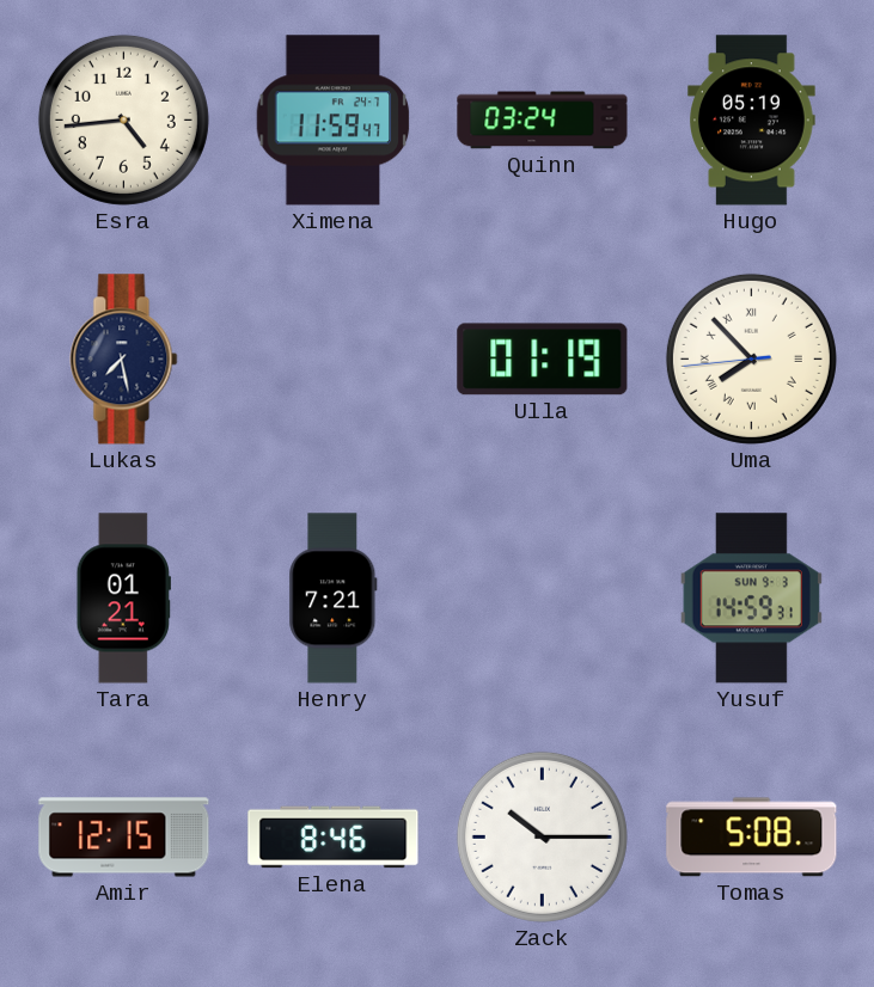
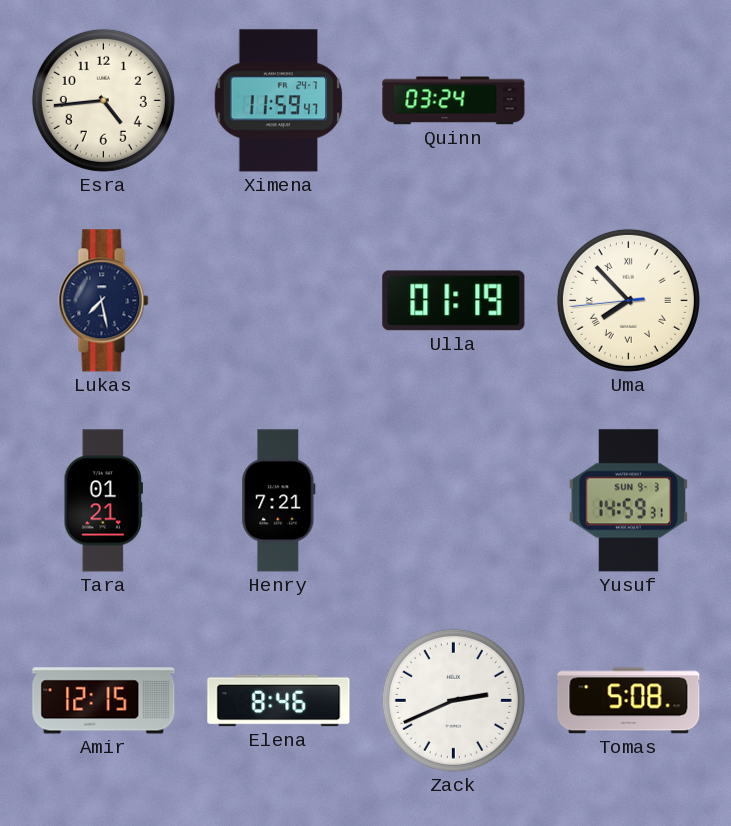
Hugo: 05:19 -> none
Zack: 10:15 -> 2:41
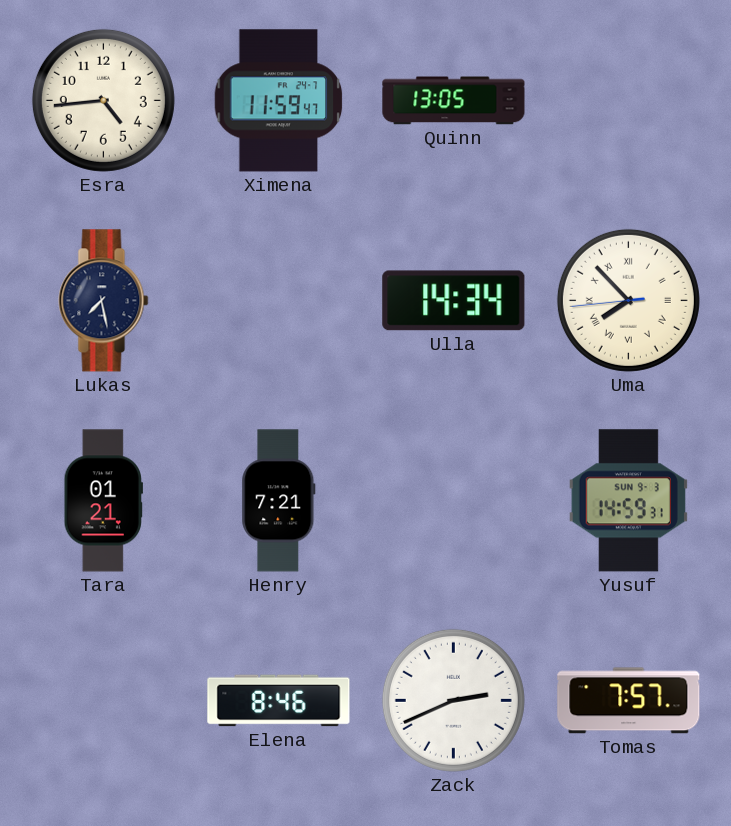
Quinn: 03:24 -> 13:05
Ulla: 01:19 -> 14:34
Amir: 12:15 -> none
Tomas: 5:08 -> 7:57
